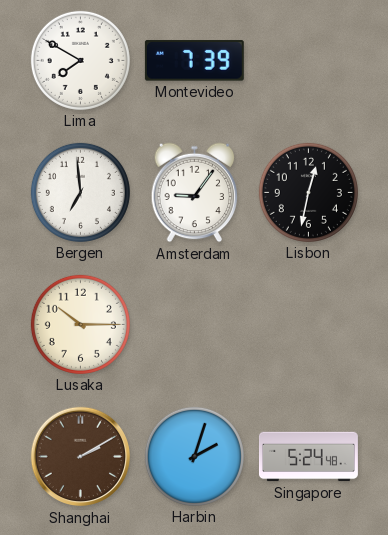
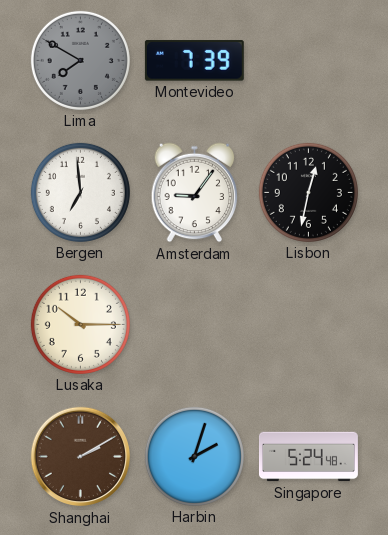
Lima dial: white -> grey
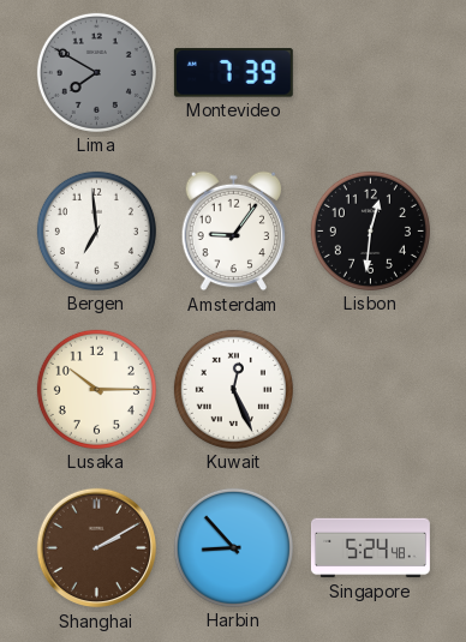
Lisbon: 12:32 -> 12:31
Kuwait: none -> 12:26
Harbin: 2:03 -> 8:53
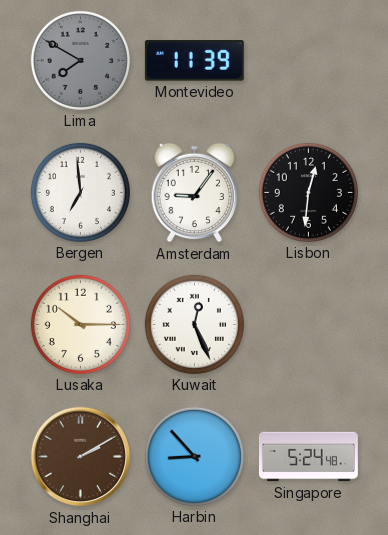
Montevideo: 7:39 -> 11:39
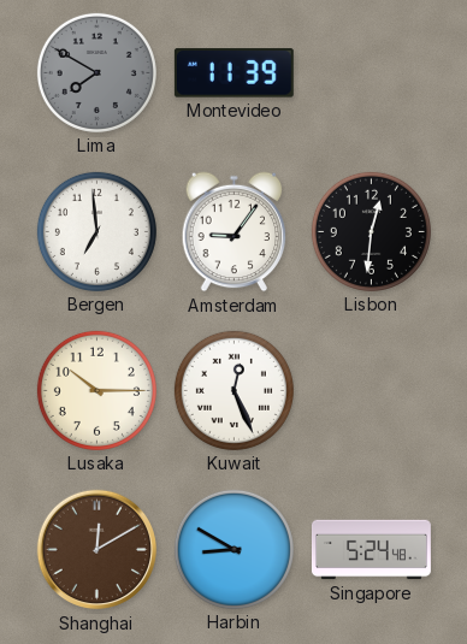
Shanghai: 2:10 -> 12:10
Harbin: 8:53 -> 8:50
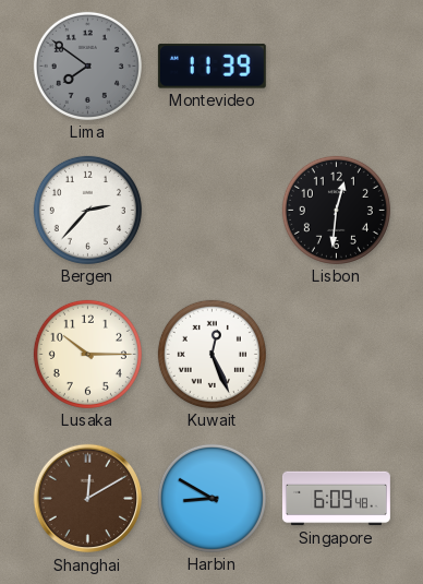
Lima: 7:50 -> 7:51
Bergen: 6:59 -> 2:37
Amsterdam: 9:06 -> none
Singapore: 5:24 -> 6:09
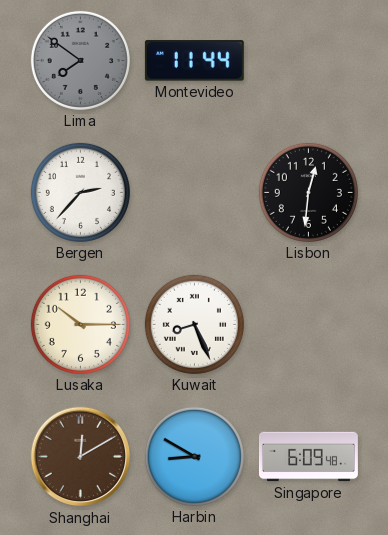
Montevideo: 11:39 -> 11:44
Kuwait: 12:26 -> 8:26
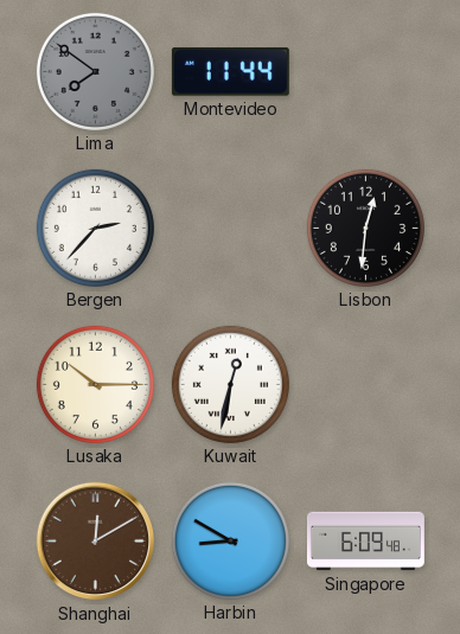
Kuwait: 8:26 -> 12:32
